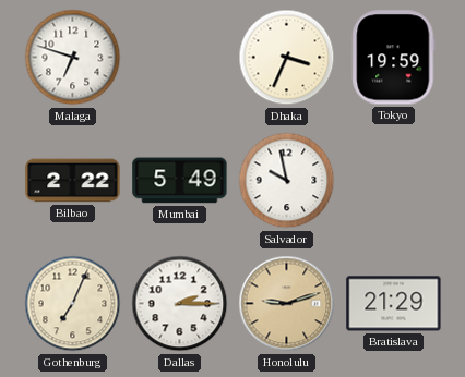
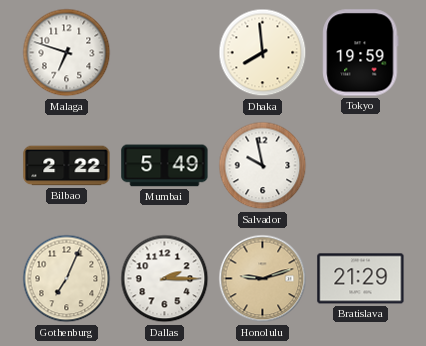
Dhaka: 3:34 -> 7:59
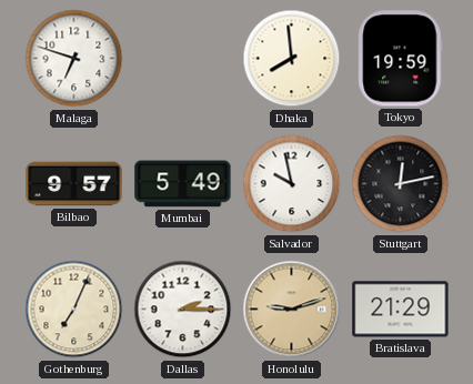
Bilbao: 2:22 -> 9:57
Stuttgart: none -> 12:13
